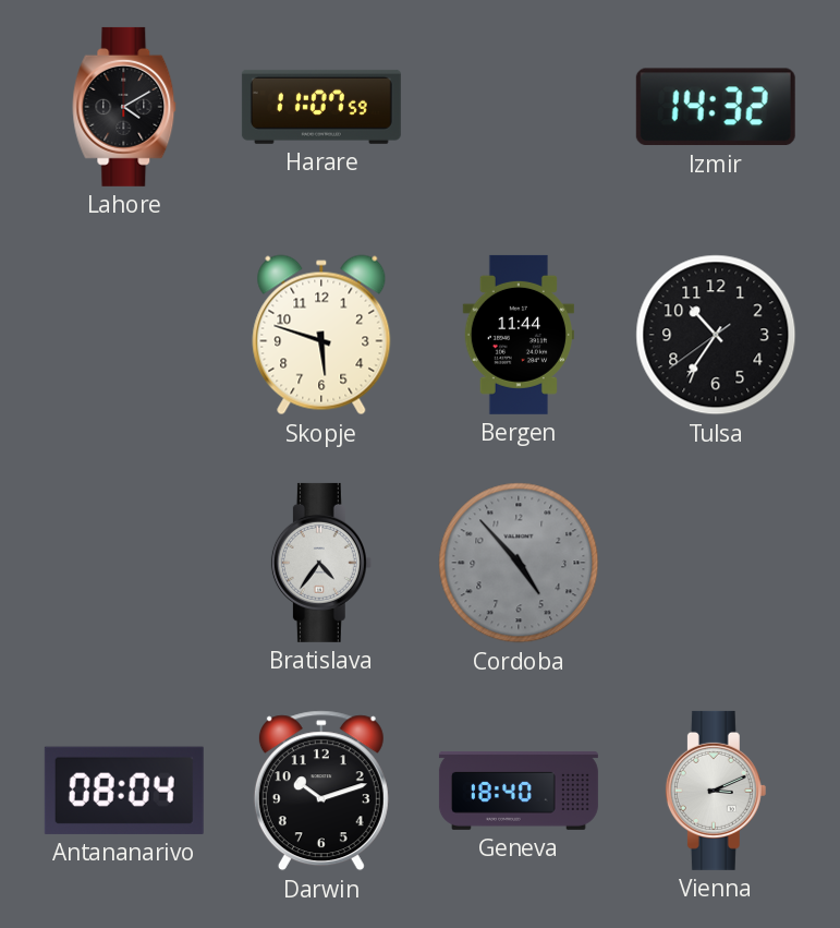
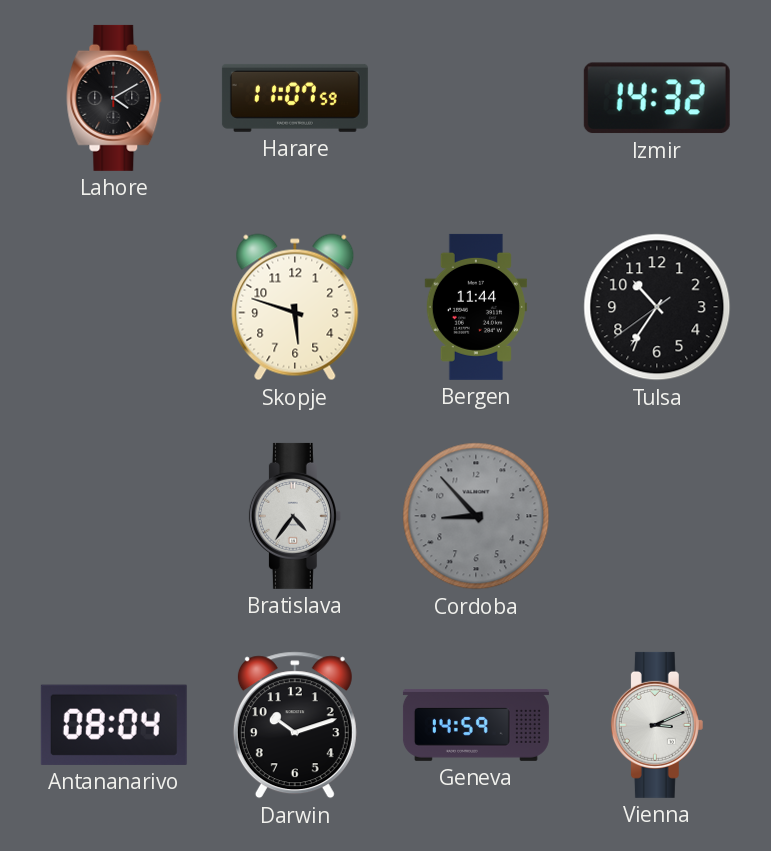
Cordoba: 4:53 -> 8:53
Geneva: 18:40 -> 14:59
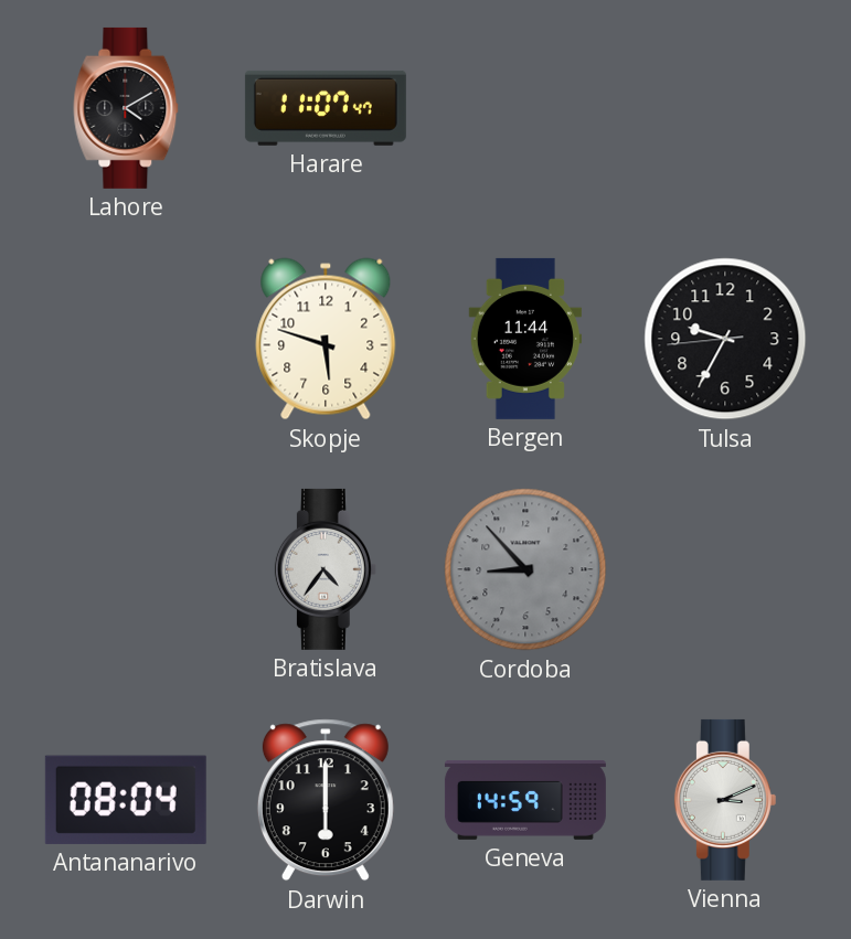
Harare: 11:07:59 -> 11:07:47
Izmir: 14:32 -> none
Tulsa: 10:35 -> 9:34
Darwin: 10:12 -> 6:00
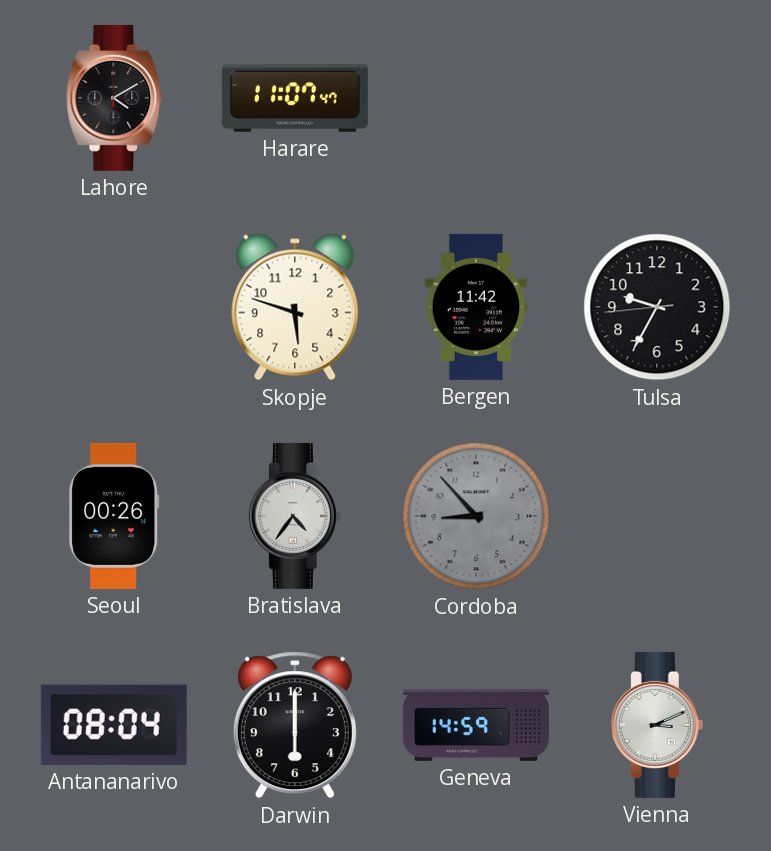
Bergen: 11:44 -> 11:42
Seoul: none -> 00:26
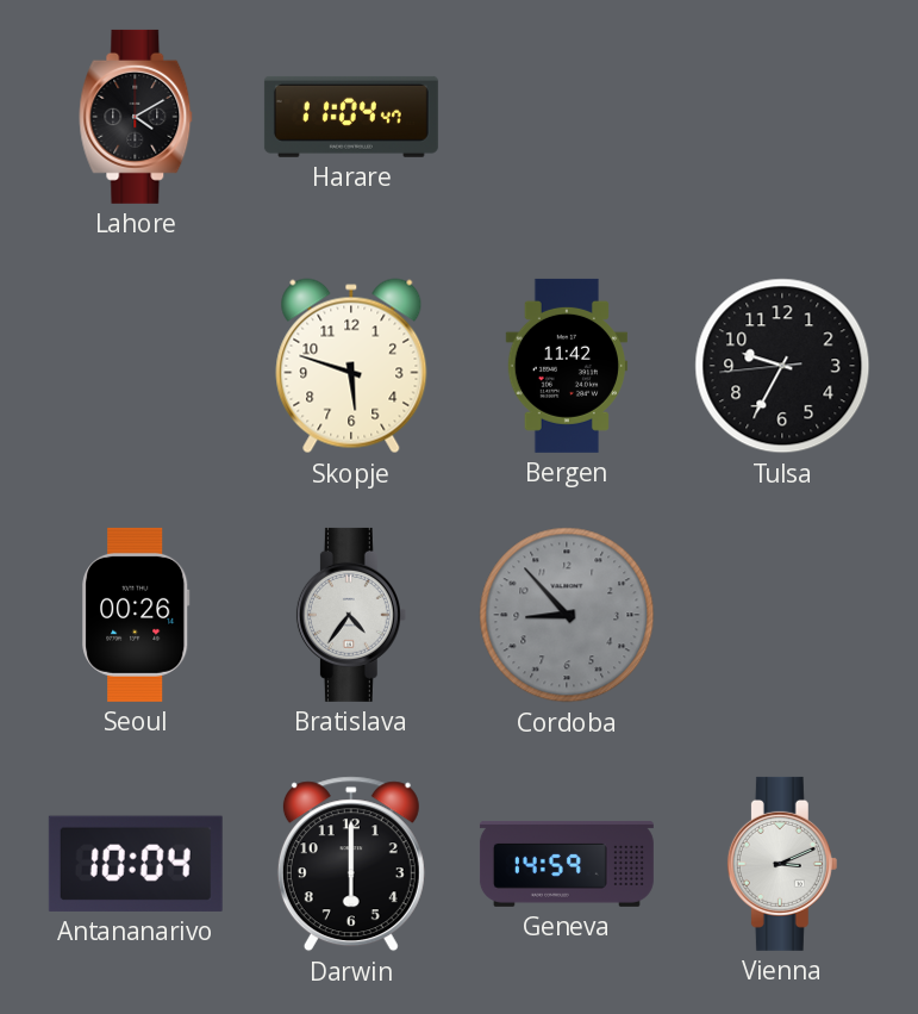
Harare: 11:07 -> 11:04
Antananarivo: 08:04 -> 10:04
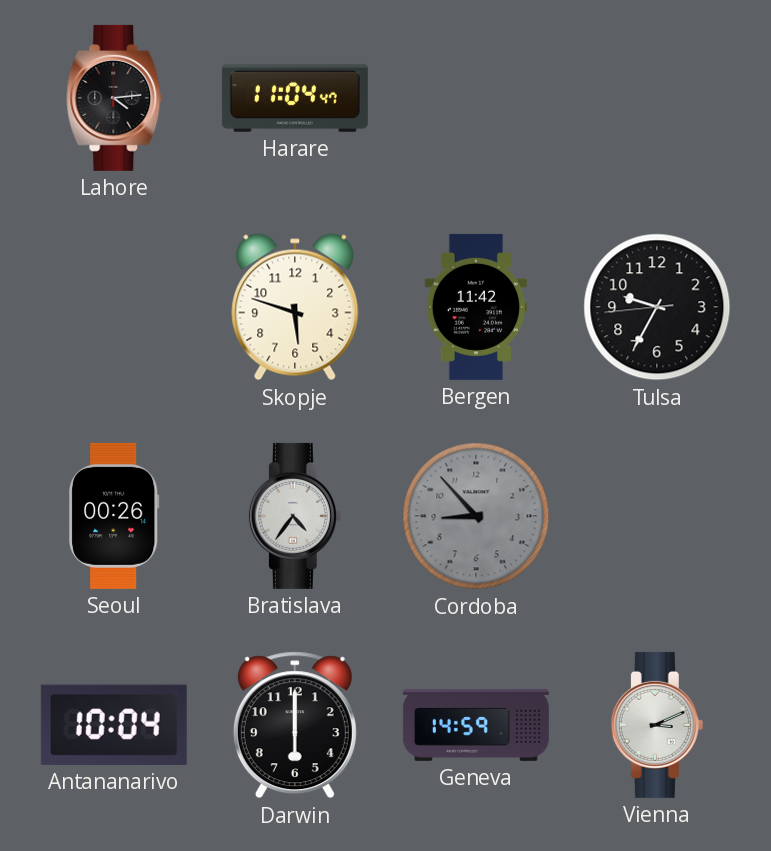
Lahore: 4:10 -> 4:14
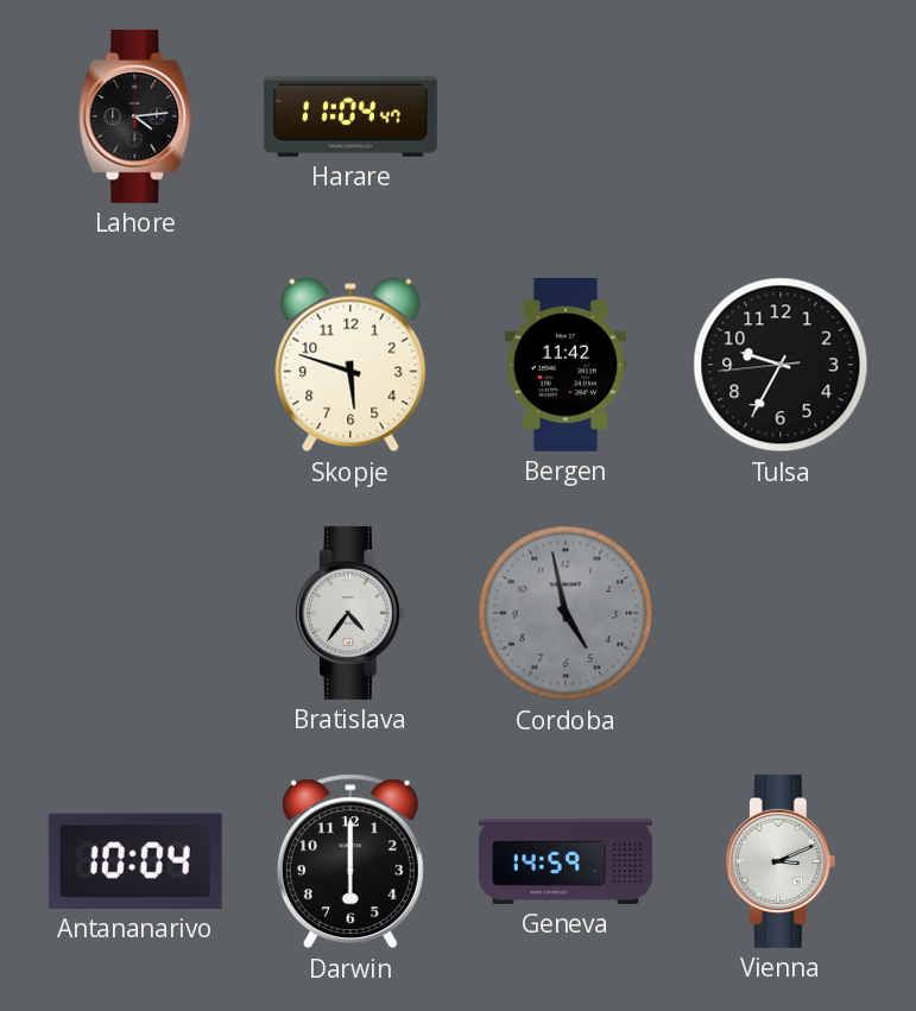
Seoul: 00:26 -> none
Cordoba: 8:53 -> 4:58
